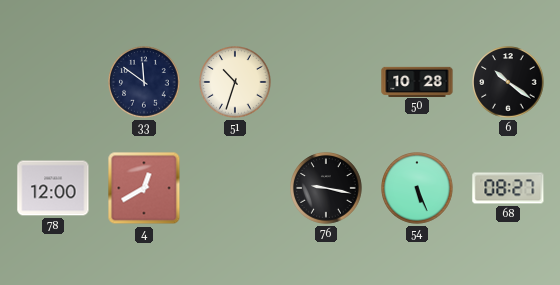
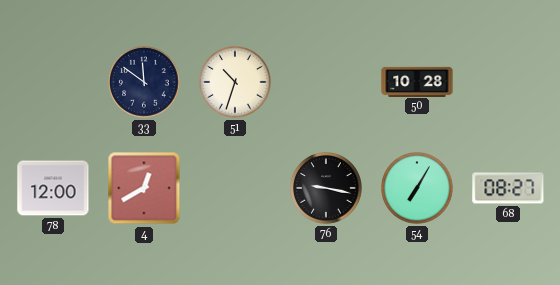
6: 10:21 -> none
54: 5:26 -> 7:05
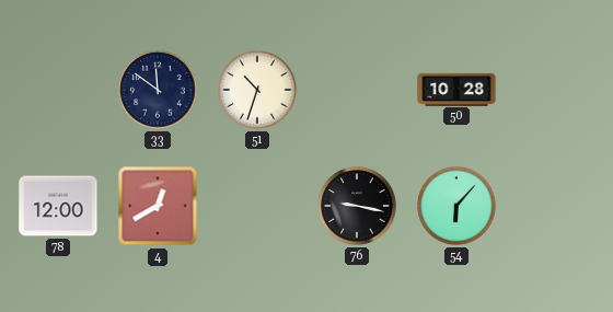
54: 7:05 -> 6:07
68: 08:27 -> none
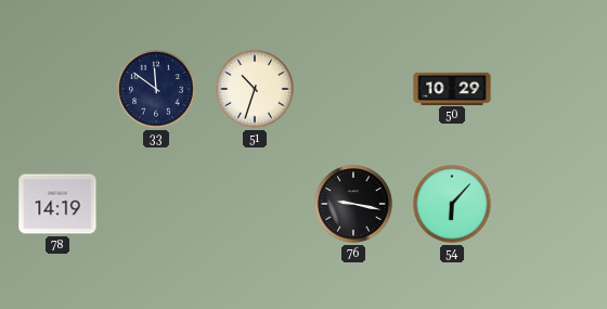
50: 10:28 -> 10:29
78: 12:00 -> 14:19
4: 12:40 -> none
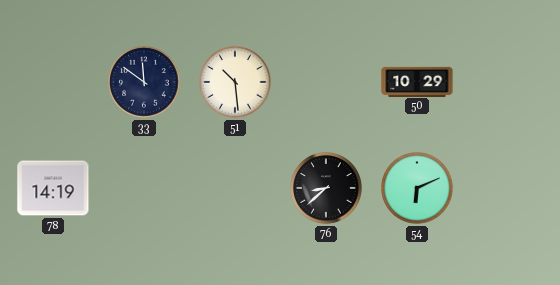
51: 10:33 -> 10:29
76: 9:17 -> 8:38
54: 6:07 -> 6:11
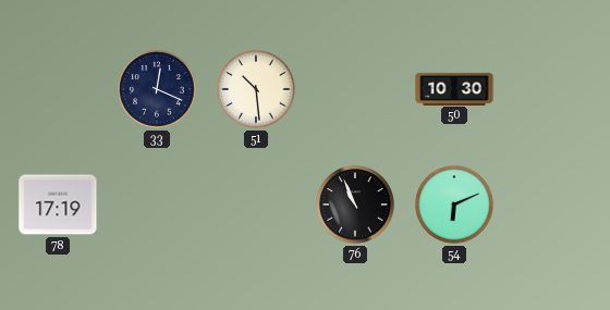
33: 11:51 -> 12:19
50: 10:29 -> 10:30
78: 14:19 -> 17:19
76: 8:38 -> 10:56
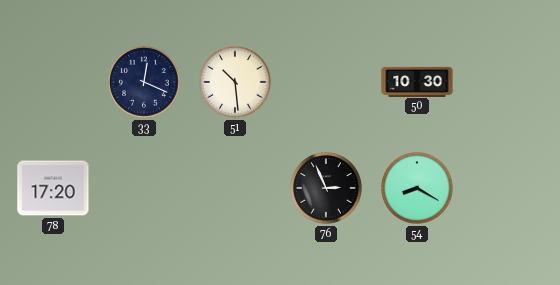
78: 17:19 -> 17:20
76: 10:56 -> 2:56
54: 6:11 -> 8:20
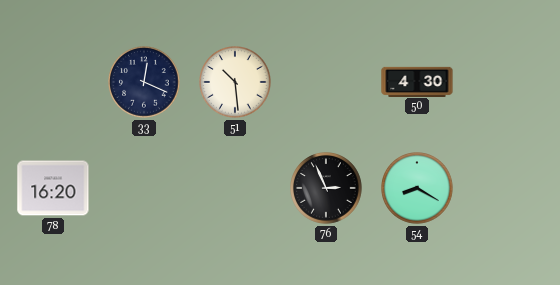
50: 10:30 -> 4:30
78: 17:20 -> 16:20
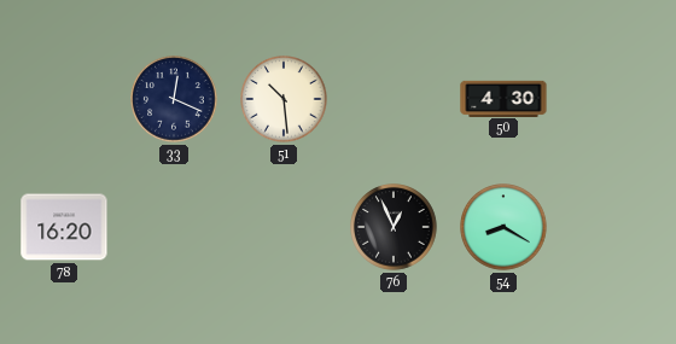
76: 2:56 -> 12:56
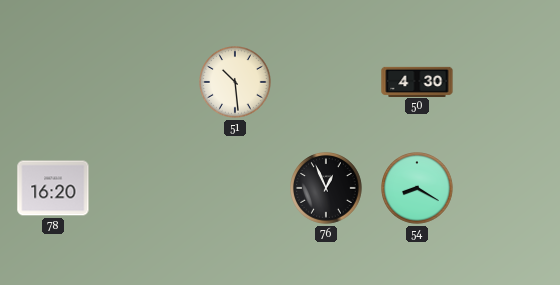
33: 12:19 -> none
